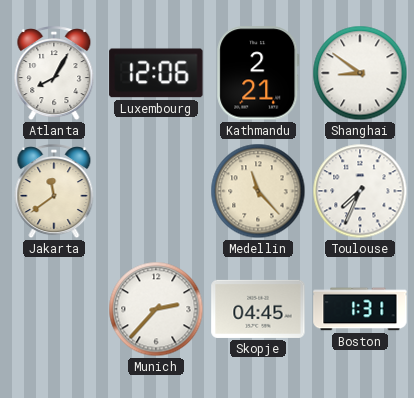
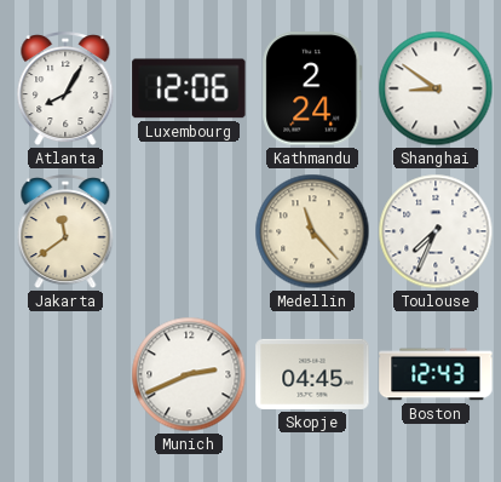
Kathmandu: 2:21 -> 2:24
Munich: 2:37 -> 2:41
Boston: 1:31 -> 12:43
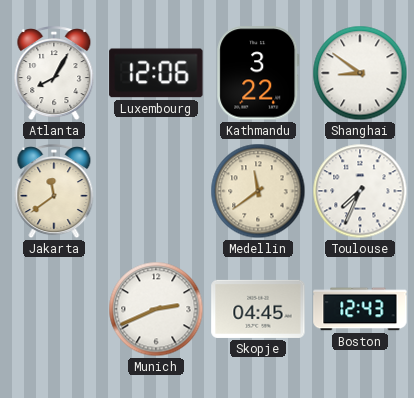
Kathmandu: 2:24 -> 3:22
Medellin: 11:23 -> 11:39
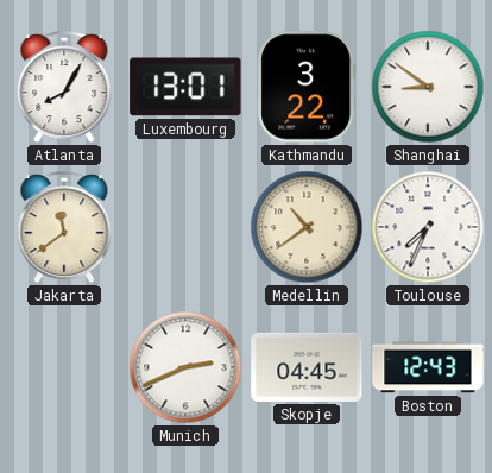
Luxembourg: 12:06 -> 13:01
Medellin: 11:39 -> 10:39
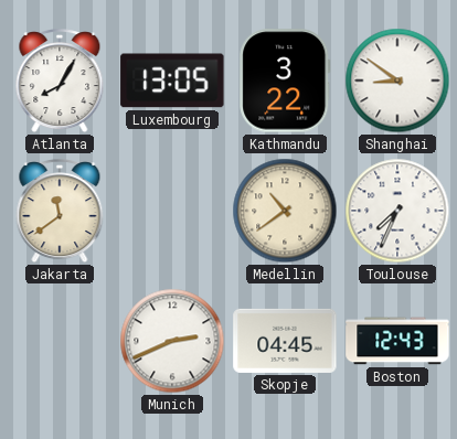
Luxembourg: 13:01 -> 13:05
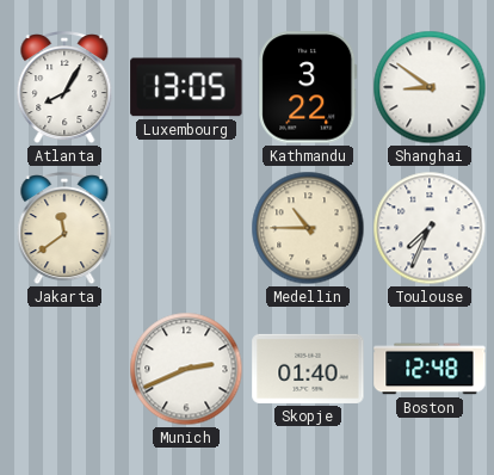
Medellin: 10:39 -> 10:45
Skopje: 04:45 -> 01:40
Boston: 12:43 -> 12:48
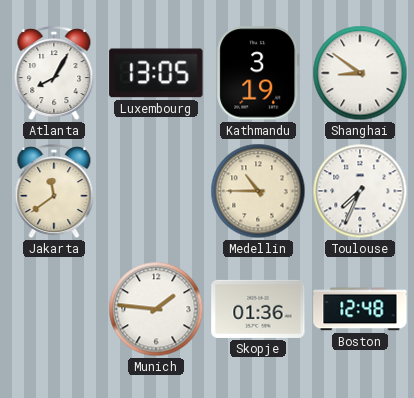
Kathmandu: 3:22 -> 3:19
Munich: 2:41 -> 1:46
Skopje: 01:40 -> 01:36
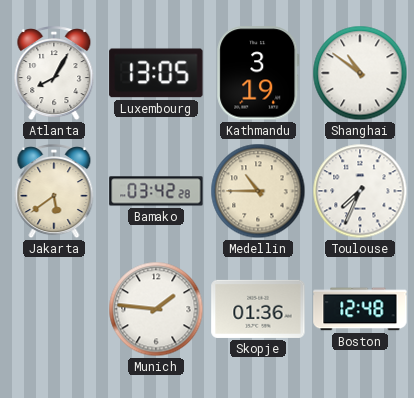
Shanghai: 8:51 -> 10:51
Jakarta: 11:39 -> 5:39
Bamako: none -> 03:42
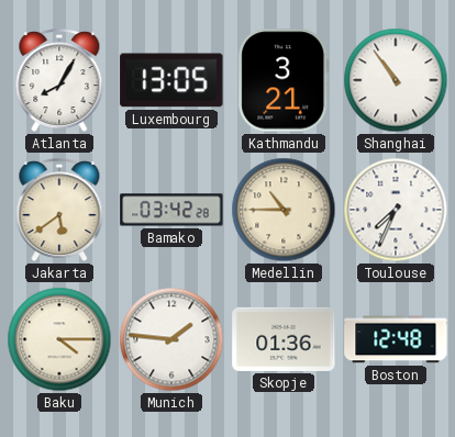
Kathmandu: 3:19 -> 3:21
Shanghai: 10:51 -> 10:54
Baku: none -> 4:15
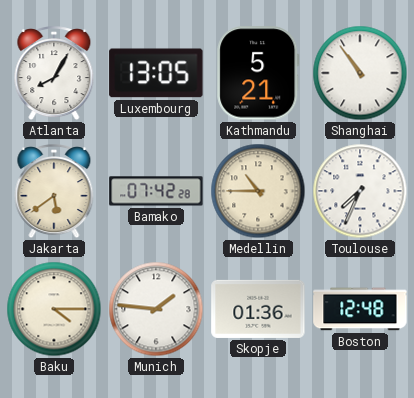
Kathmandu: 3:21 -> 5:21
Bamako: 03:42 -> 07:42
